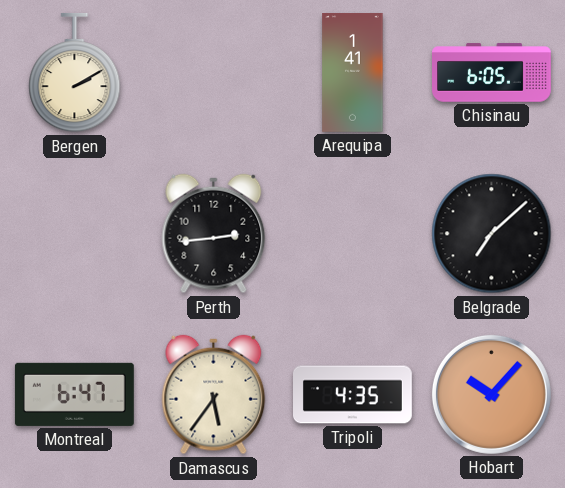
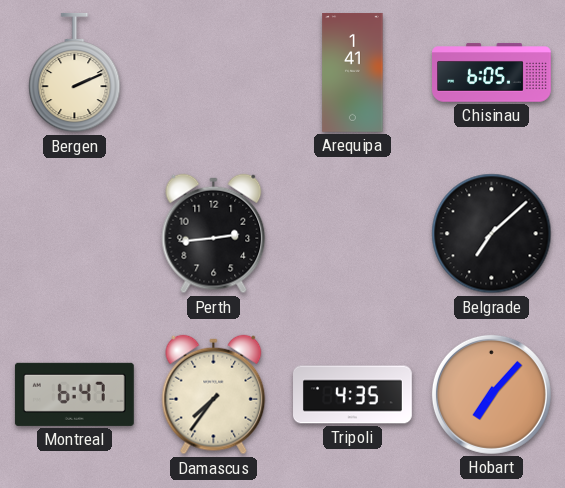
Bergen: 2:10 -> 2:11
Damascus: 5:36 -> 7:36
Hobart: 10:07 -> 7:07
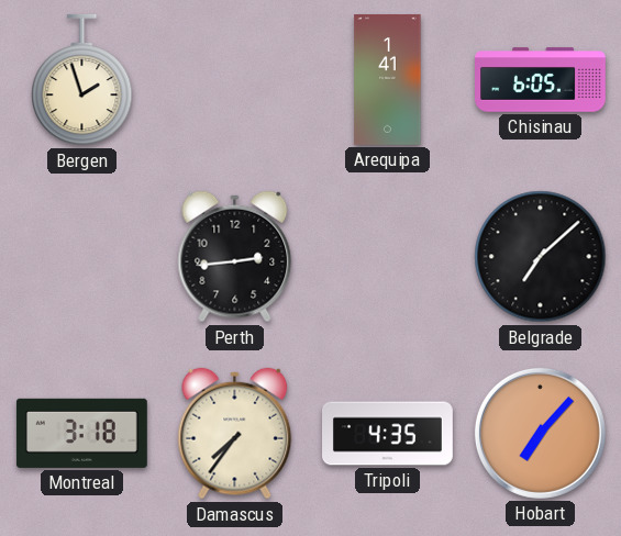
Bergen: 2:11 -> 1:57
Montreal: 6:47 -> 3:18
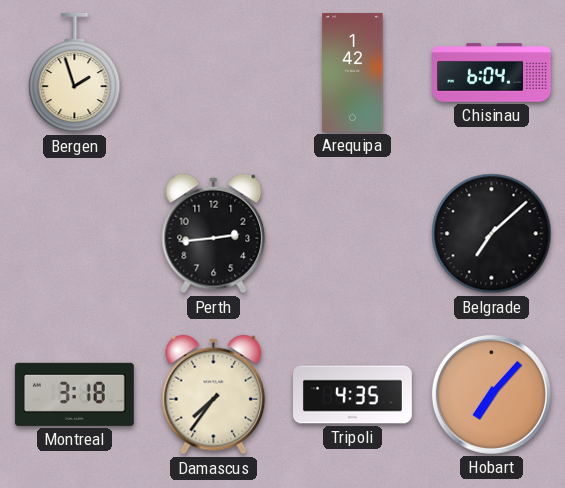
Arequipa: 1:41 -> 1:42
Chisinau: 6:05 -> 6:04
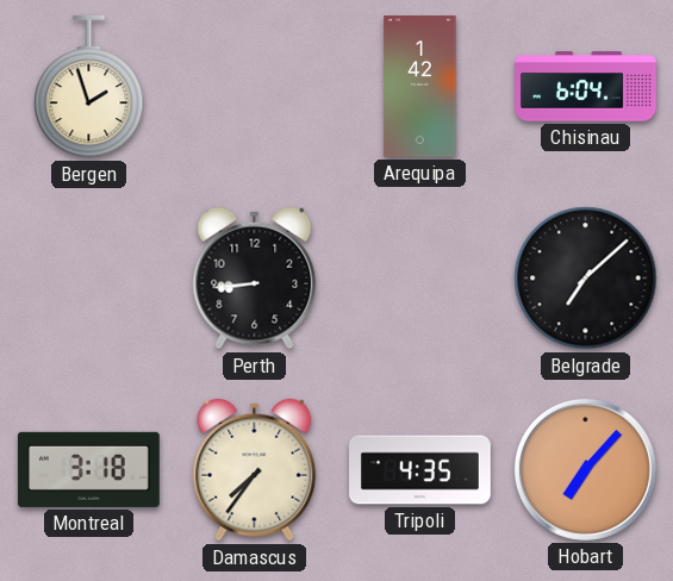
Perth: 2:44 -> 8:44
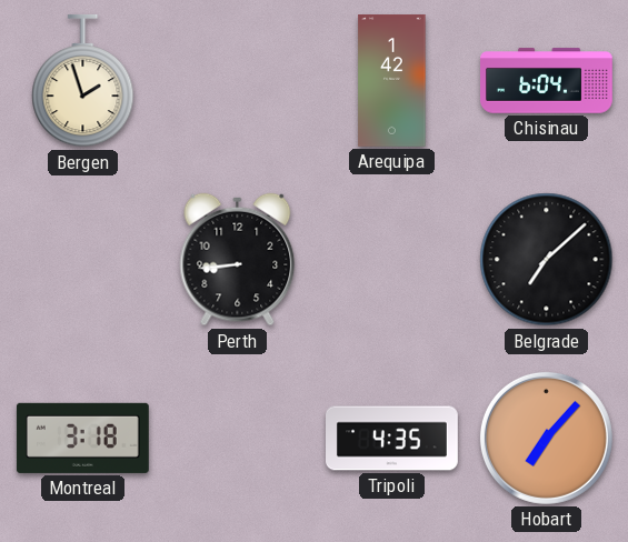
Damascus: 7:36 -> none
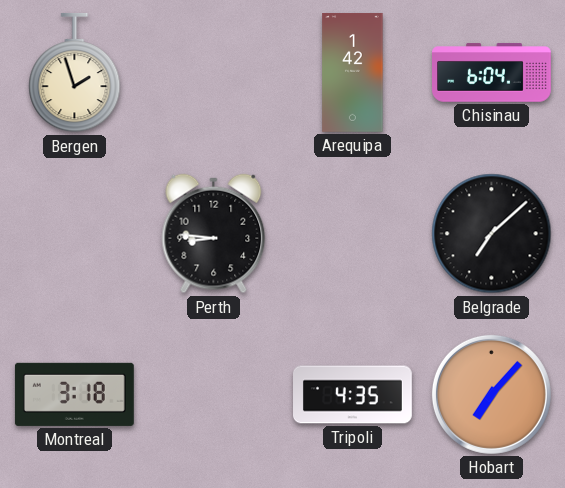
Perth: 8:44 -> 8:46
